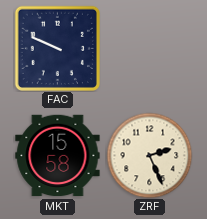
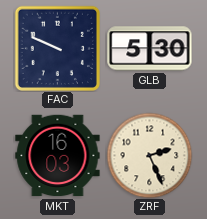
GLB: none -> 5:30
MKT: 15:58 -> 16:03
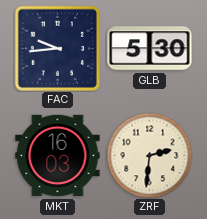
FAC: 9:49 -> 9:44
ZRF: 2:26 -> 2:31
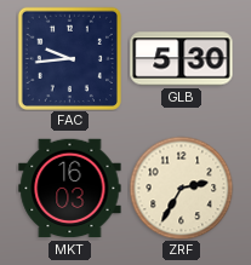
ZRF: 2:31 -> 2:35
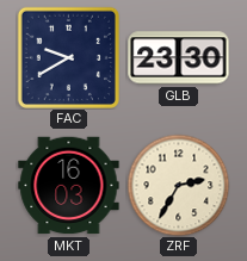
FAC: 9:44 -> 9:40
GLB: 5:30 -> 23:30
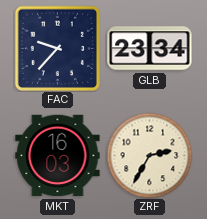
FAC: 9:40 -> 9:37
GLB: 23:30 -> 23:34
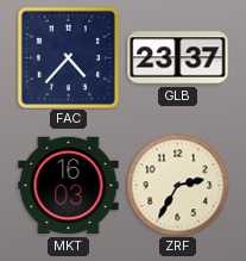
FAC: 9:37 -> 4:37
GLB: 23:34 -> 23:37
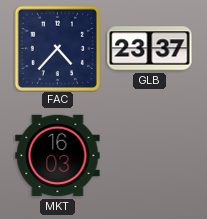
ZRF: 2:35 -> none
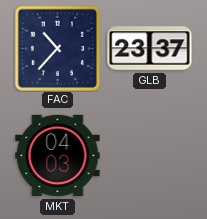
FAC: 4:37 -> 10:37
MKT: 16:03 -> 04:03
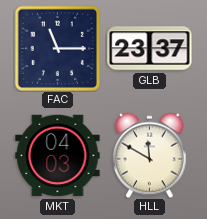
FAC: 10:37 -> 11:15
HLL: none -> 11:50
